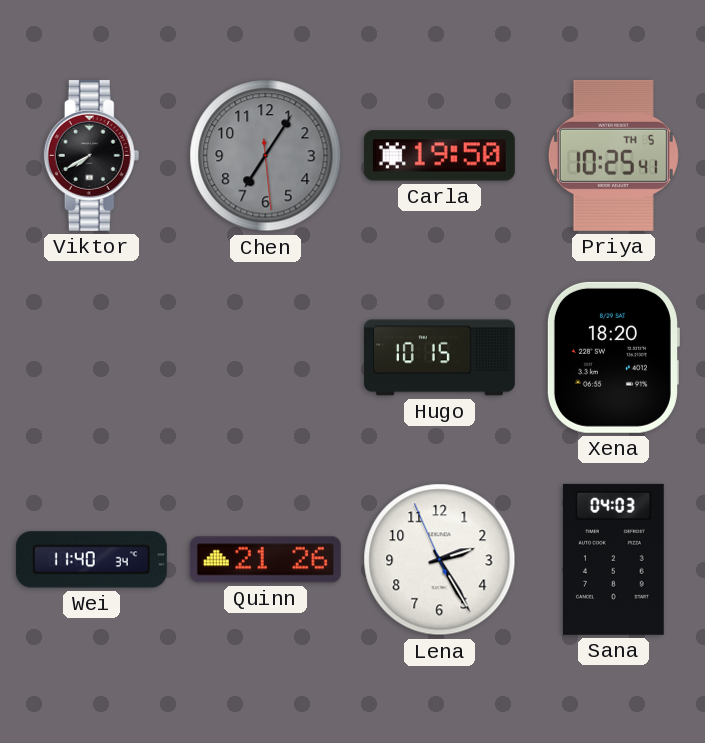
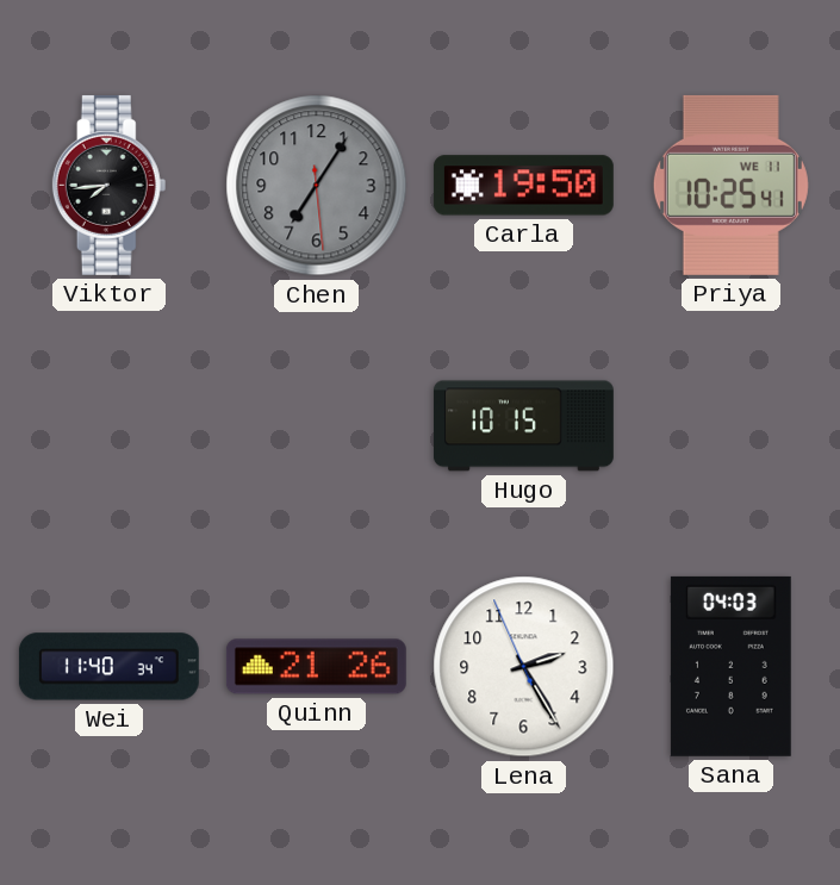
Viktor: 7:40 -> 7:44
Priya date: TH 5 -> WE 11
Xena: 18:20 -> none
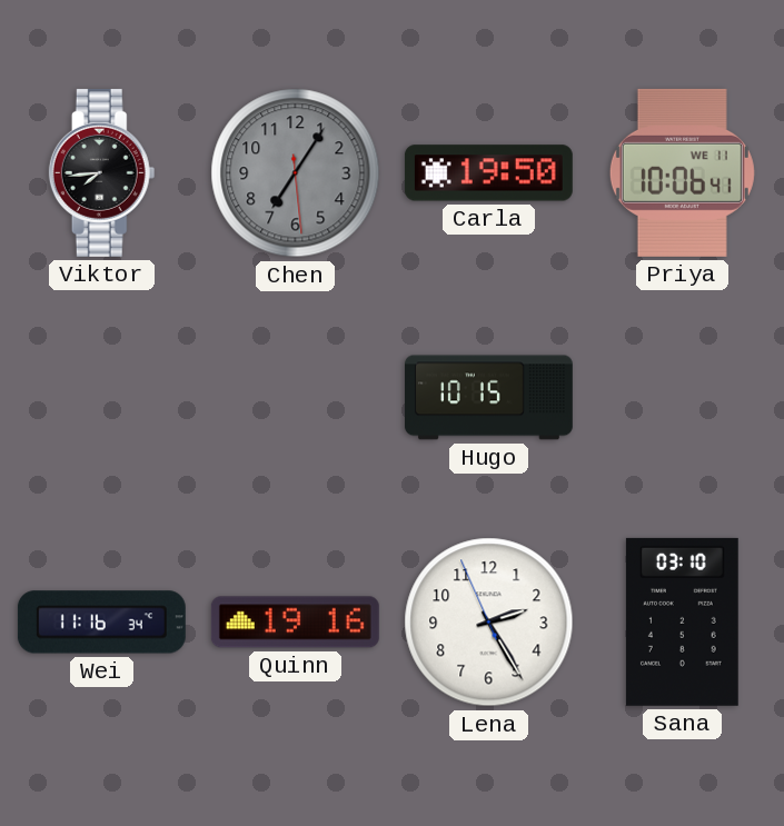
Priya: 10:25 -> 10:06
Wei: 11:40 -> 11:16
Quinn: 21:26 -> 19:16
Sana: 04:03 -> 03:10
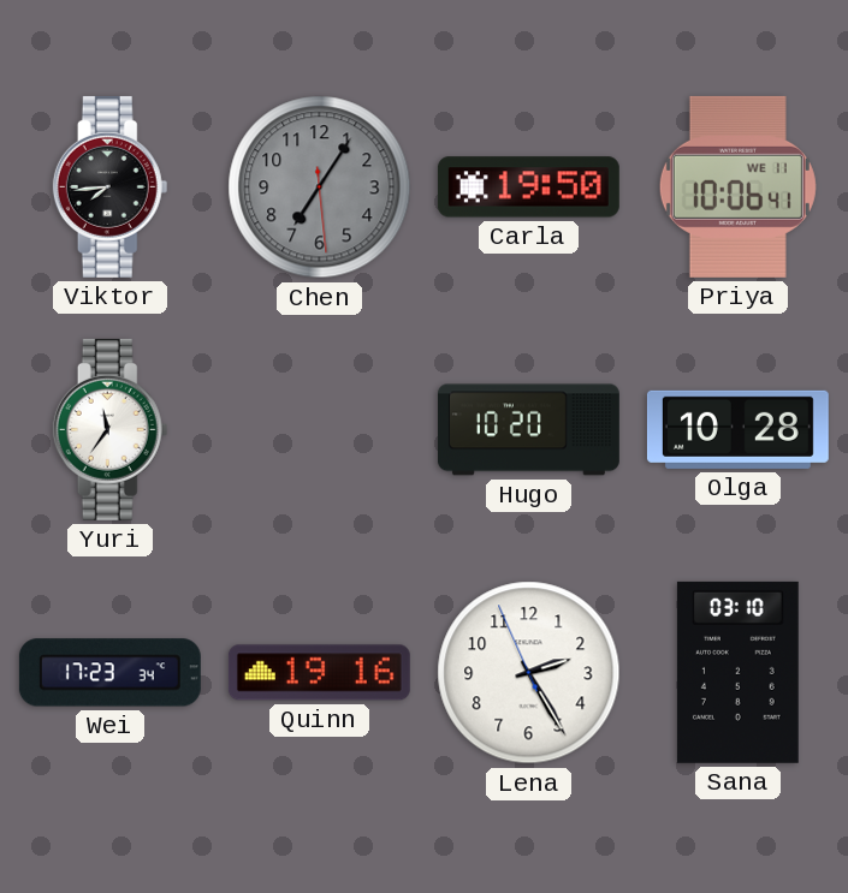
Yuri: none -> 11:36
Hugo: 10:15 -> 10:20
Olga: none -> 10:28
Wei: 11:16 -> 17:23
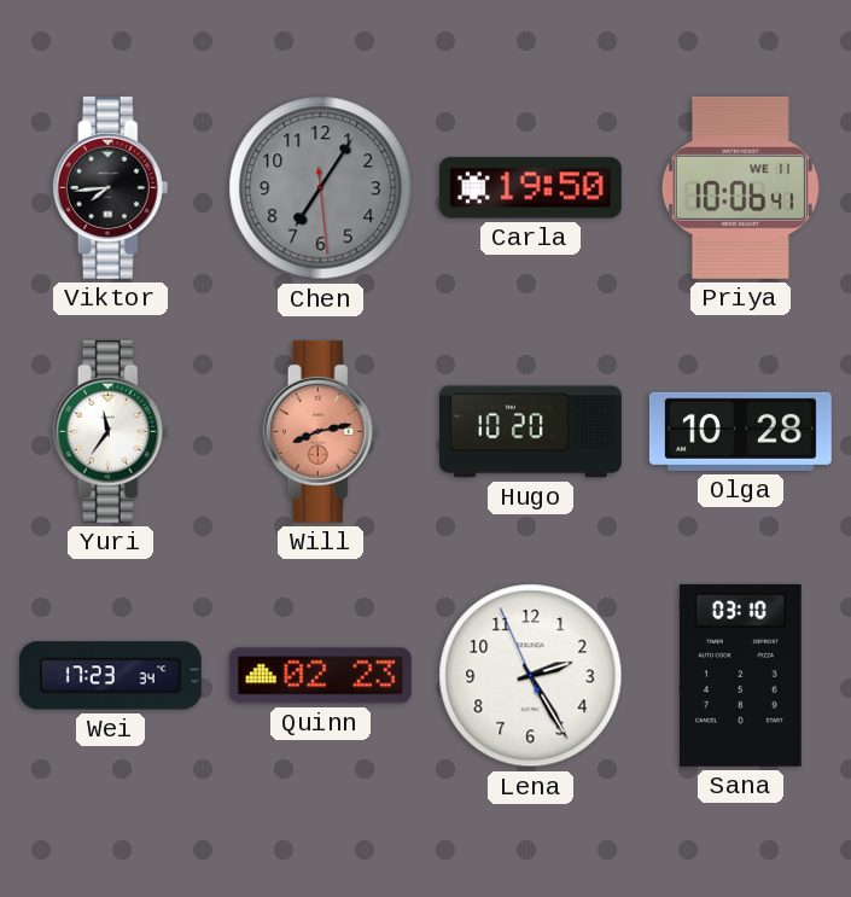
Will: none -> 8:13
Quinn: 19:16 -> 02:23
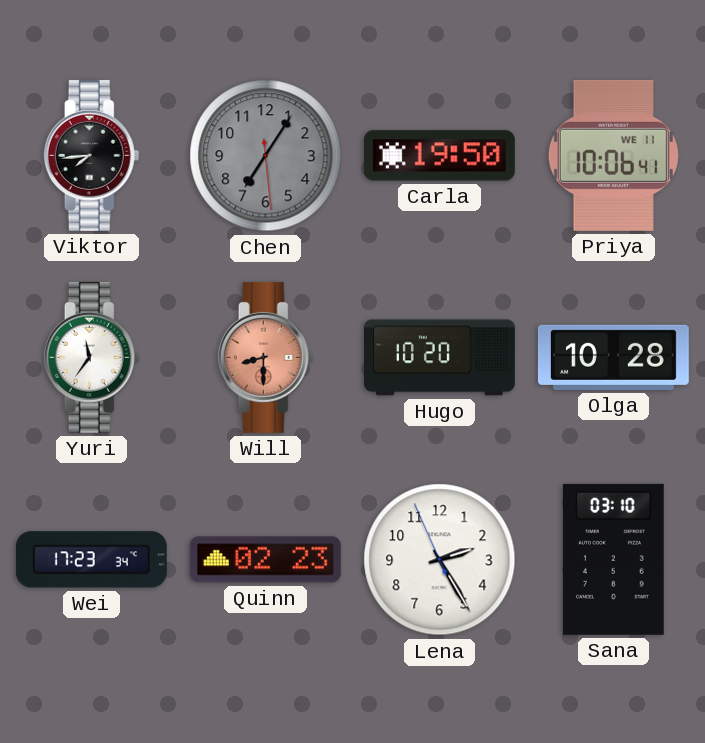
Will: 8:13 -> 8:30
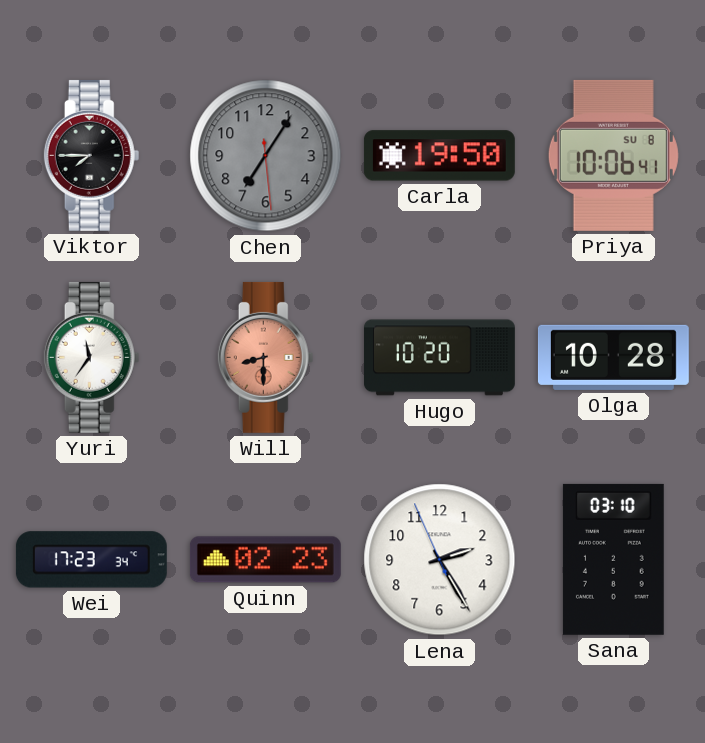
Viktor: 7:44 -> 7:45
Priya date: WE 11 -> SU 8
